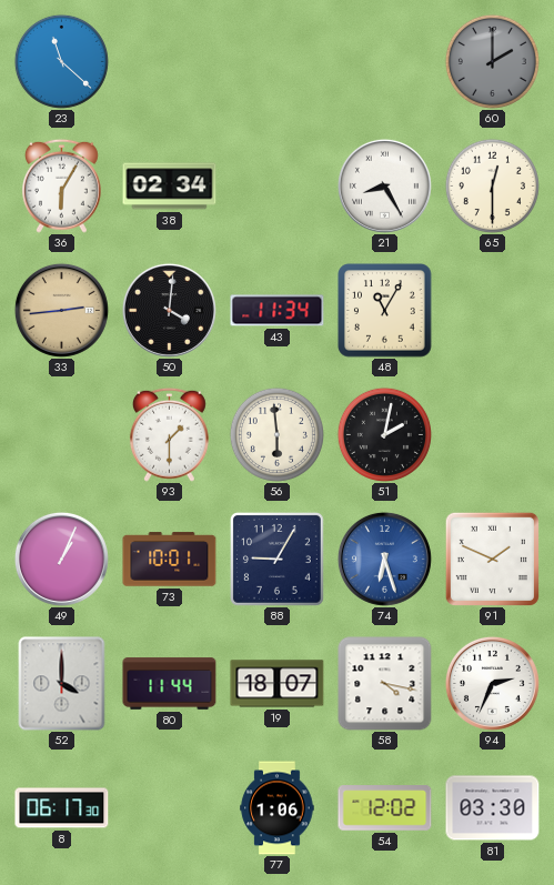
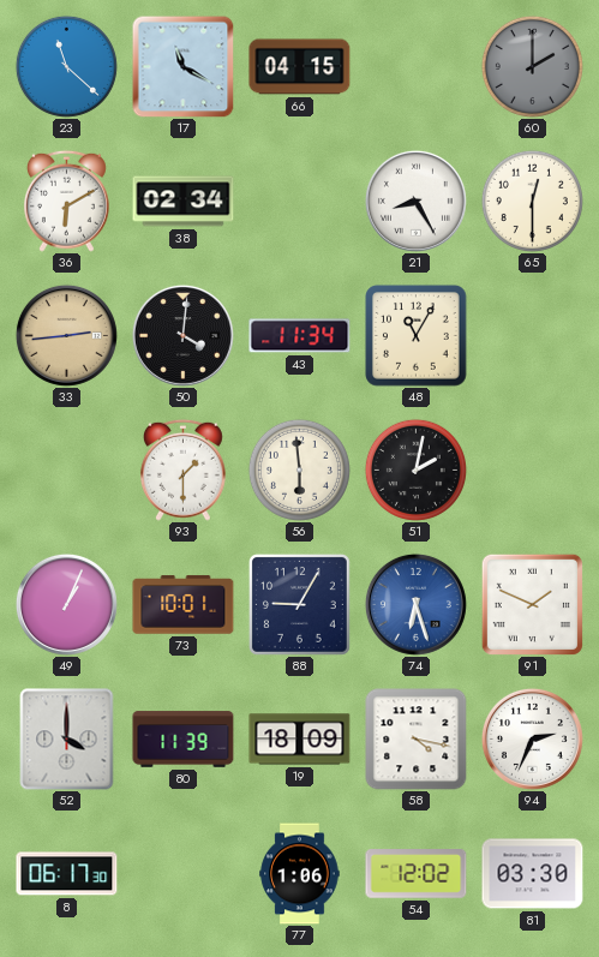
17: none -> 11:20
66: none -> 04:15
36: 6:05 -> 6:10
80: 11:44 -> 11:39
19: 18:07 -> 18:09
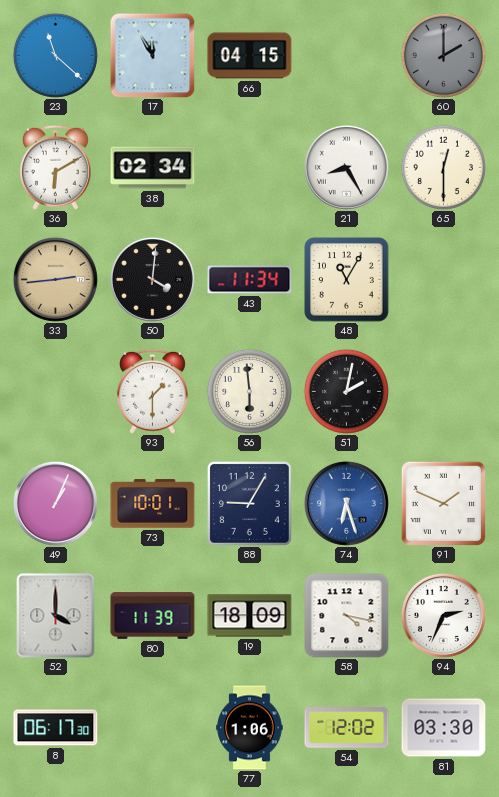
17: 11:20 -> 11:55
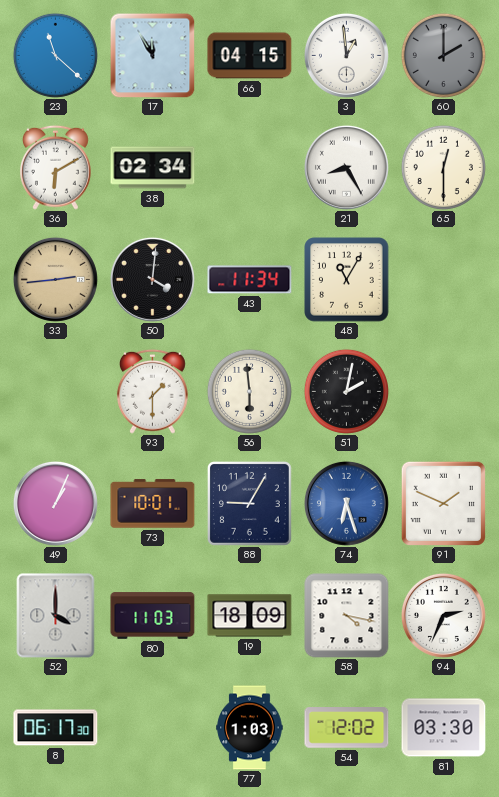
3: none -> 12:59
80: 11:39 -> 11:03
77: 1:06 -> 1:03
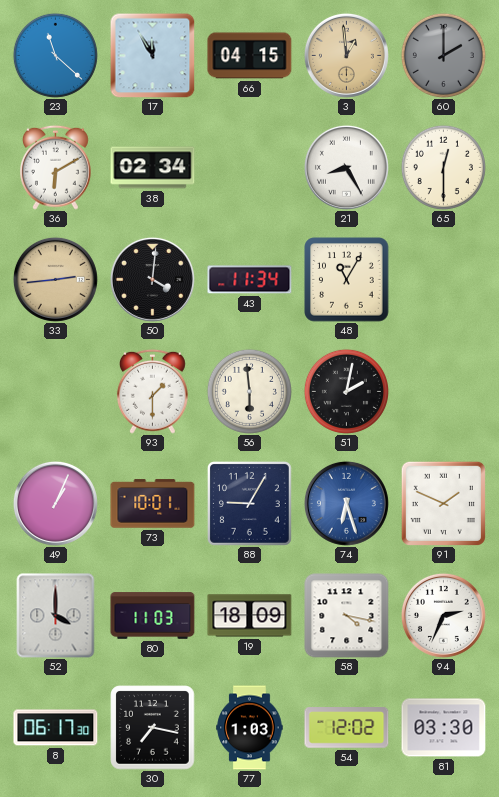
3 dial: white -> champagne
30: none -> 7:17
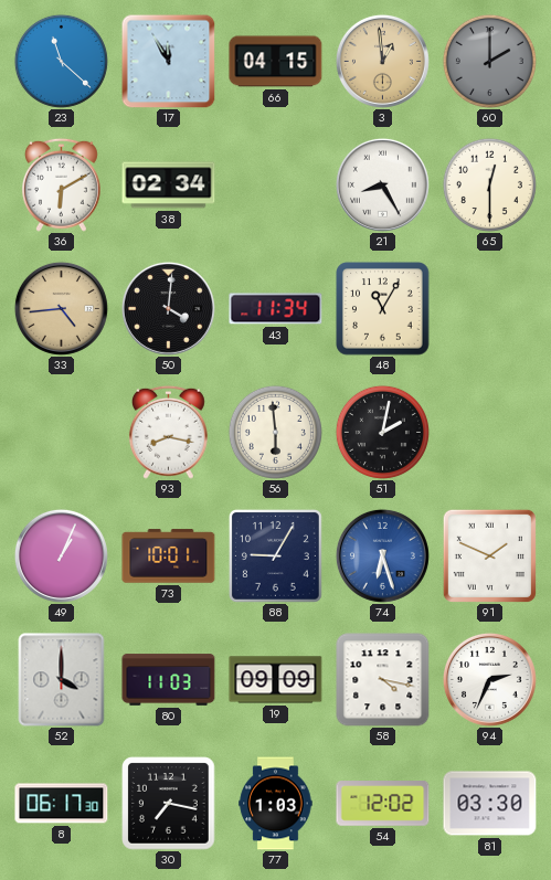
33: 2:44 -> 4:44
93: 1:30 -> 8:17
19: 18:09 -> 09:09
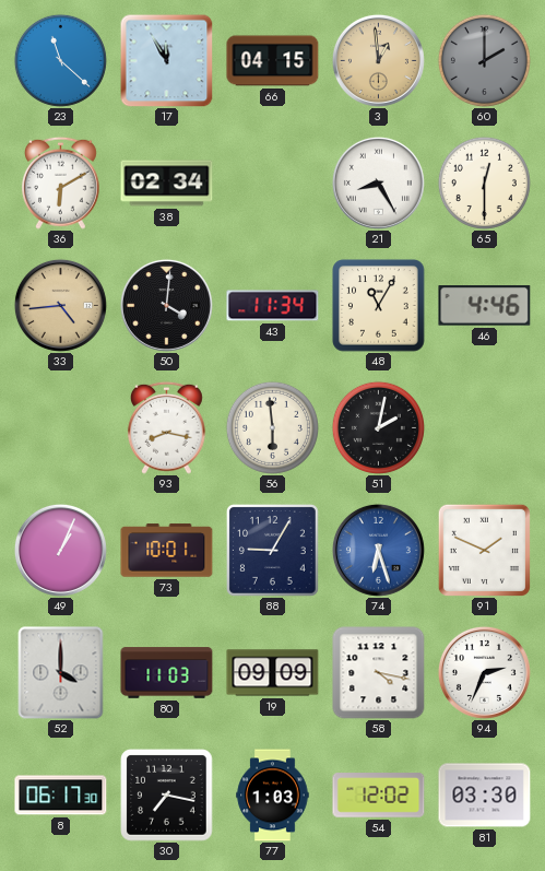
46: none -> 4:46
